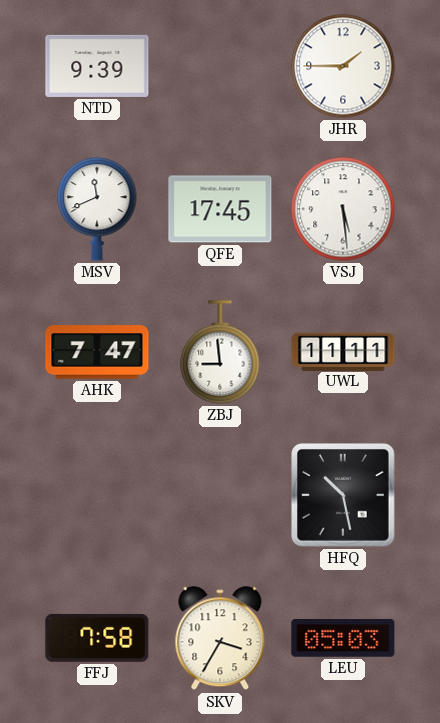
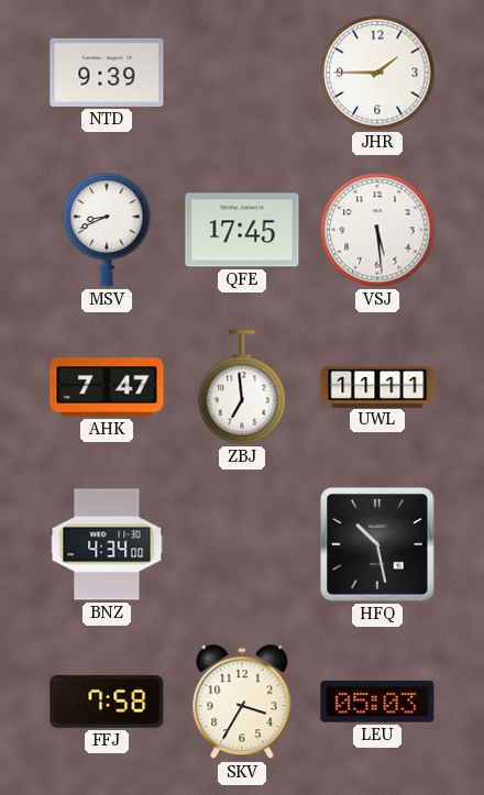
MSV: 11:41 -> 8:41
ZBJ: 8:59 -> 6:59
BNZ: none -> 4:34
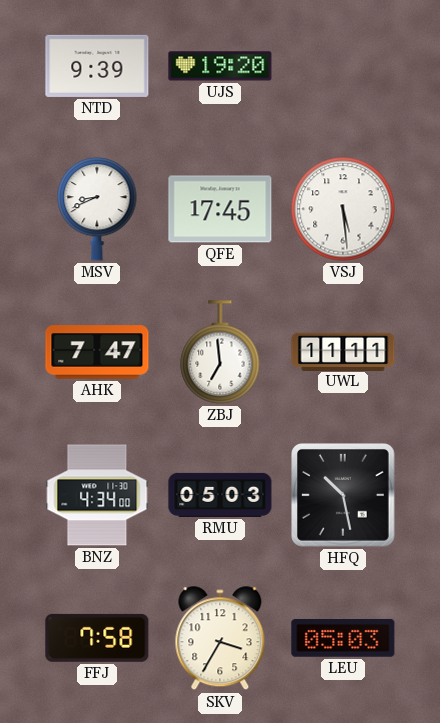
UJS: none -> 19:20
JHR: 1:45 -> none
RMU: none -> 05:03
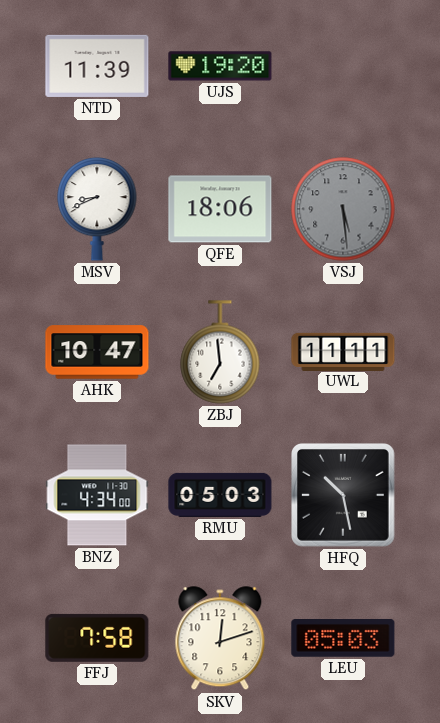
NTD: 9:39 -> 11:39
QFE: 17:45 -> 18:06
VSJ dial: white -> grey
AHK: 7:47 -> 10:47
SKV: 3:35 -> 12:12
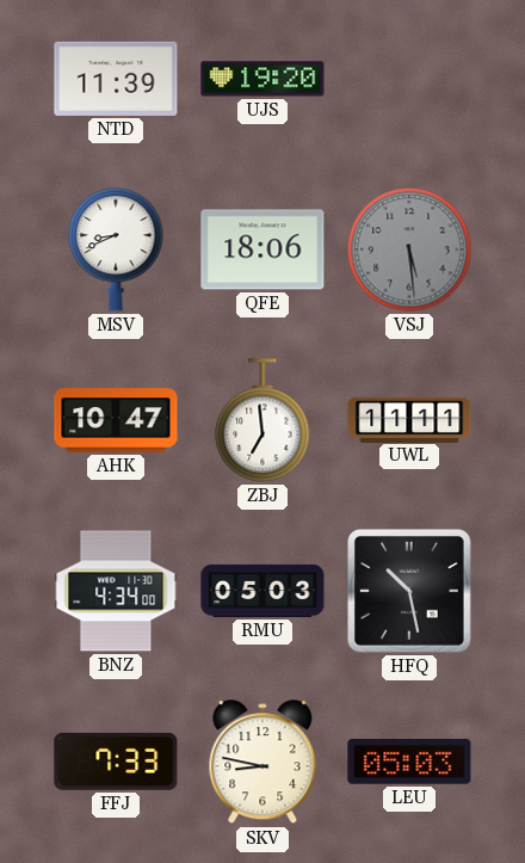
FFJ: 7:58 -> 7:33
SKV: 12:12 -> 8:47
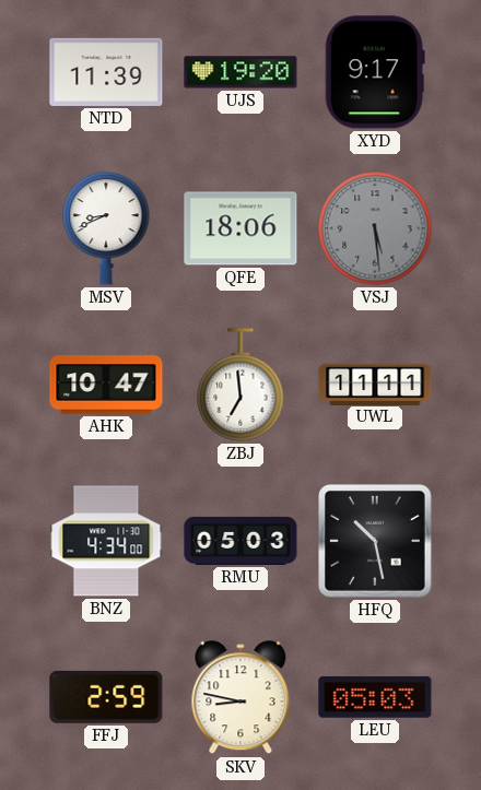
XYD: none -> 9:17
FFJ: 7:33 -> 2:59
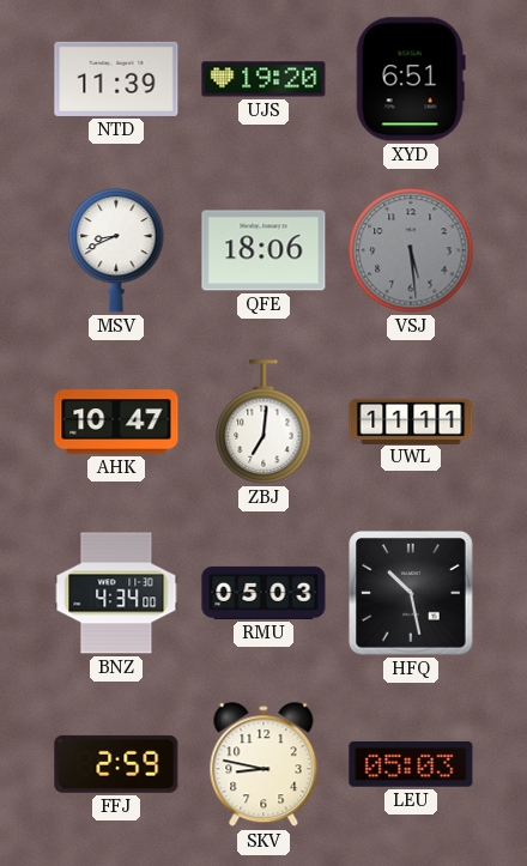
XYD: 9:17 -> 6:51
ZBJ: 6:59 -> 7:01
